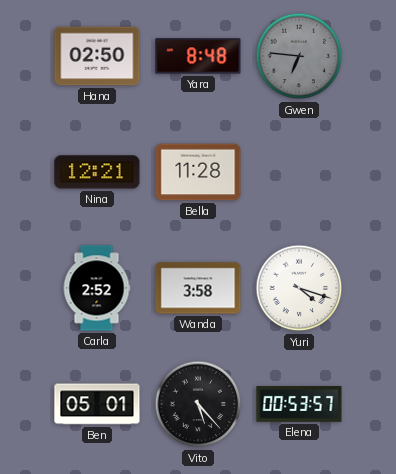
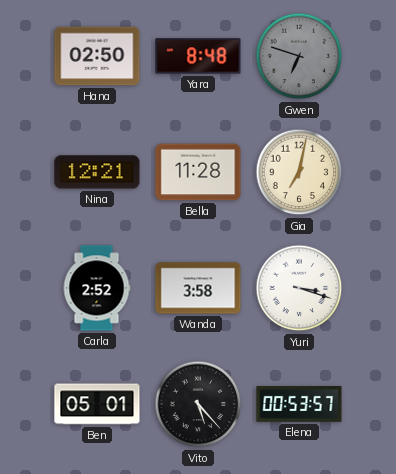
Gwen: 6:46 -> 6:48
Gia: none -> 7:02
Yuri: 4:18 -> 3:18
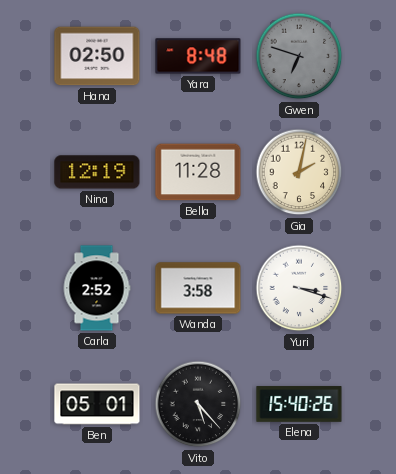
Nina: 12:21 -> 12:19
Gia: 7:02 -> 2:02
Elena: 00:53 -> 15:40
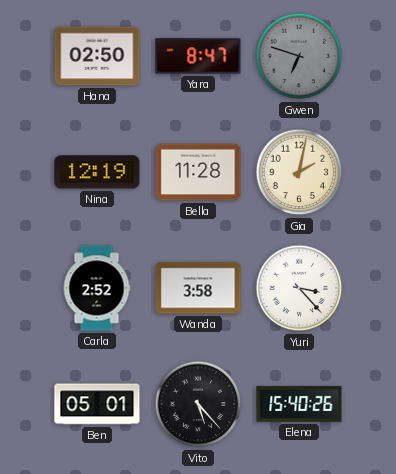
Yara: 8:48 -> 8:47
Yuri: 3:18 -> 3:23
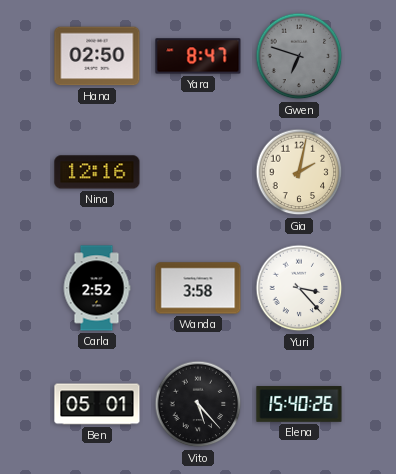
Nina: 12:19 -> 12:16
Bella: 11:28 -> none
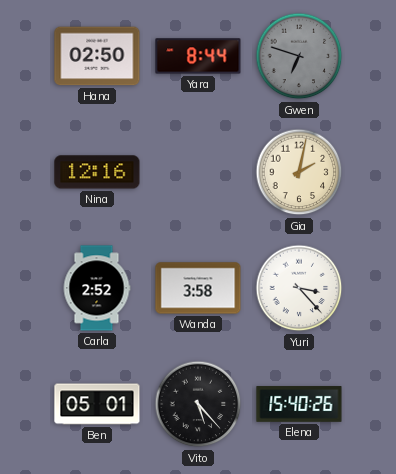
Yara: 8:47 -> 8:44
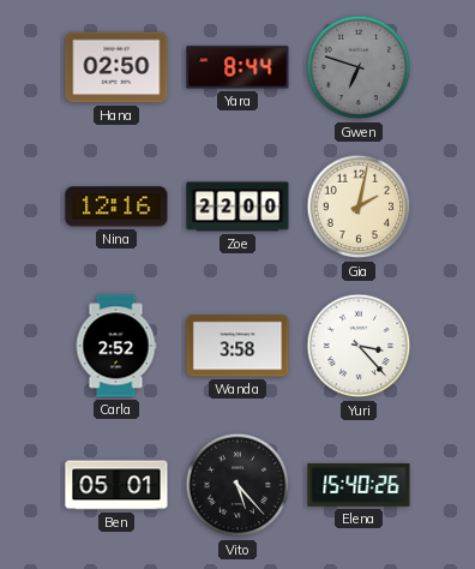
Zoe: none -> 22:00
